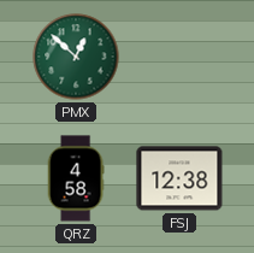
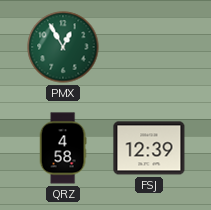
PMX: 12:52 -> 12:55
FSJ: 12:38 -> 12:39
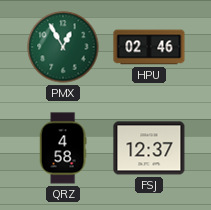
HPU: none -> 02:46
FSJ: 12:39 -> 12:37
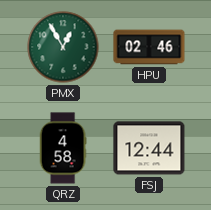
FSJ: 12:37 -> 12:44
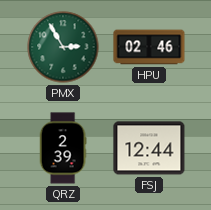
PMX: 12:55 -> 2:55
QRZ: 4:58 -> 2:39
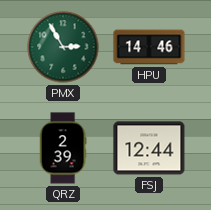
HPU: 02:46 -> 14:46
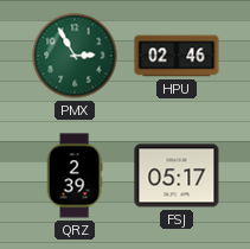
HPU: 14:46 -> 02:46
FSJ: 12:44 -> 05:17
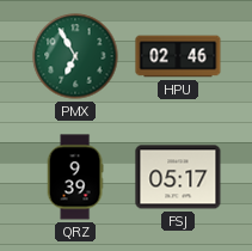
PMX: 2:55 -> 6:55
QRZ: 2:39 -> 9:39
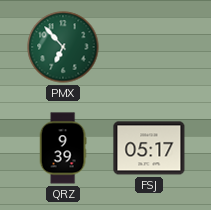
PMX: 6:55 -> 6:53
HPU: 02:46 -> none
